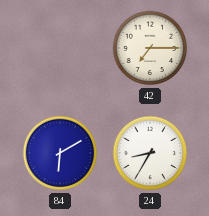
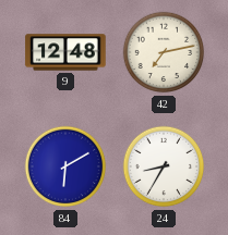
9: none -> 12:48
42: 7:15 -> 7:13
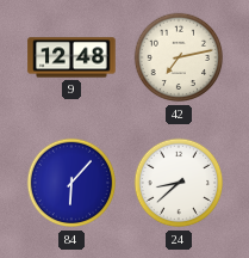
84: 6:10 -> 6:07
24: 8:35 -> 8:38
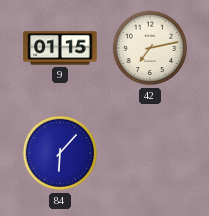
9: 12:48 -> 01:15
24: 8:38 -> none
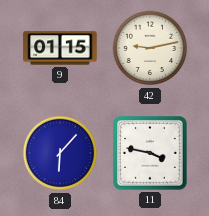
42: 7:13 -> 9:13
11: none -> 3:47
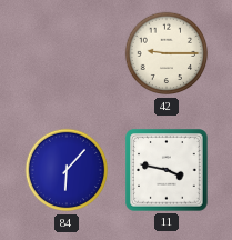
9: 01:15 -> none
42: 9:13 -> 9:15
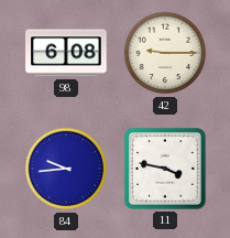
98: none -> 6:08
84: 6:07 -> 9:44
